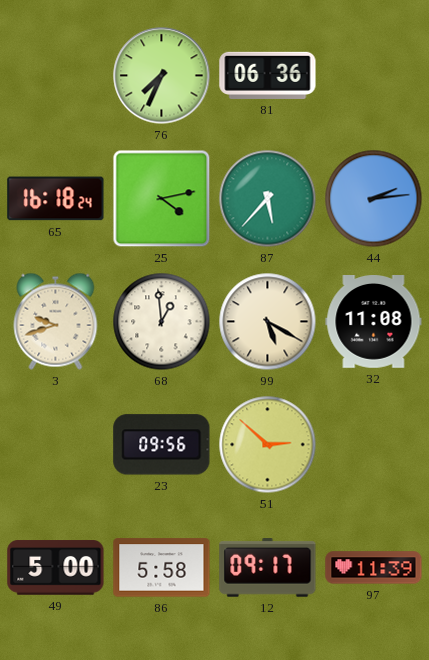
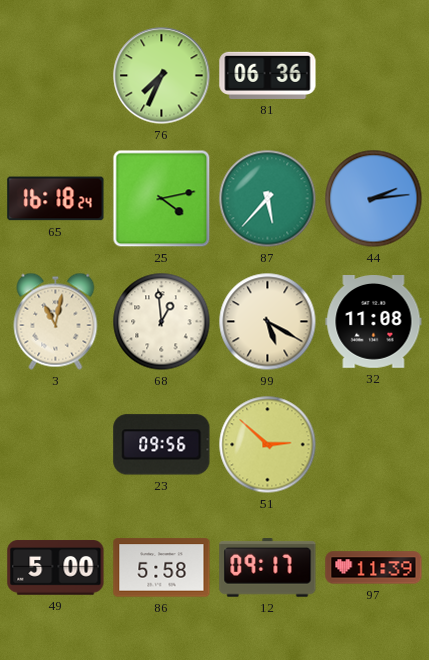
3: 9:42 -> 11:02
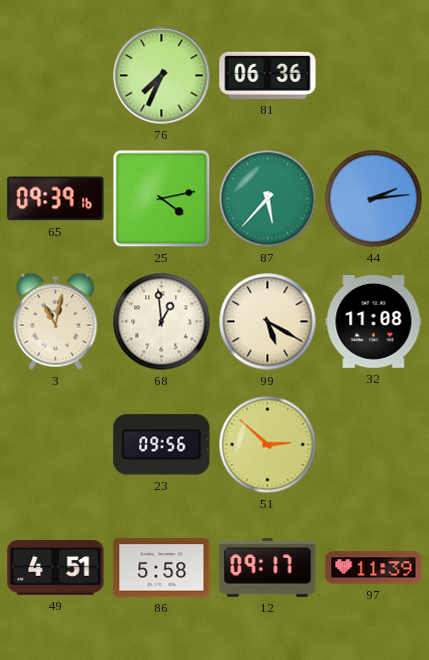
65: 16:18 -> 09:39
49: 5:00 -> 4:51
